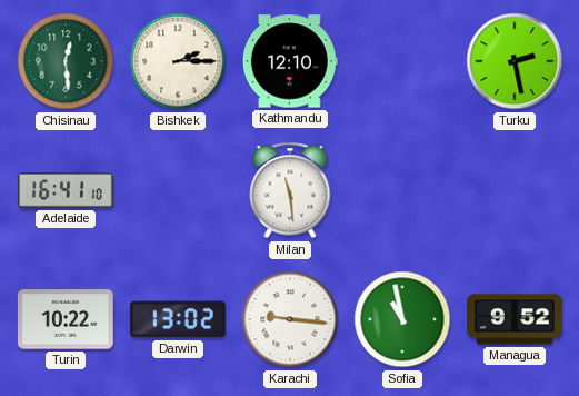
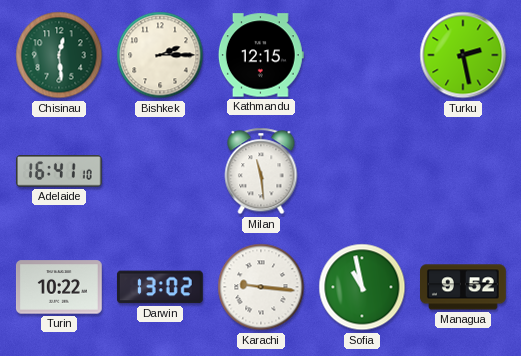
Kathmandu: 12:10 -> 12:15
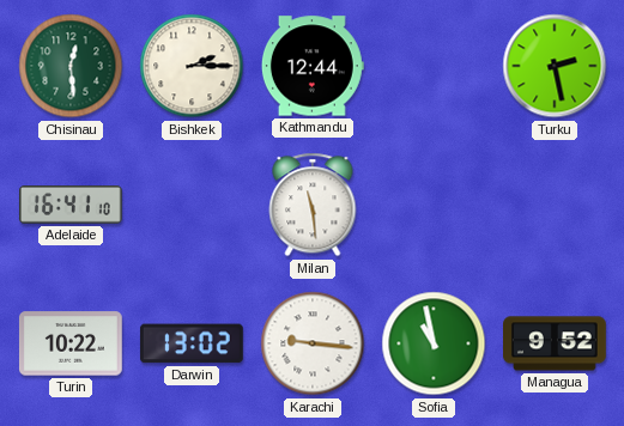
Kathmandu: 12:15 -> 12:44
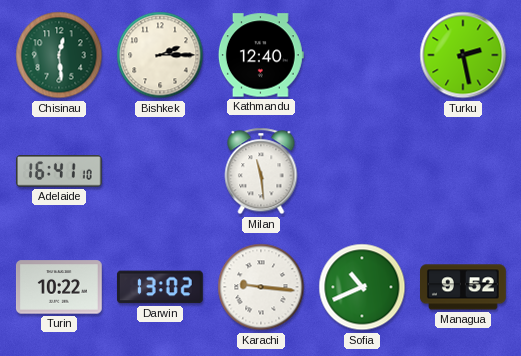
Kathmandu: 12:44 -> 12:40
Sofia: 10:58 -> 10:41
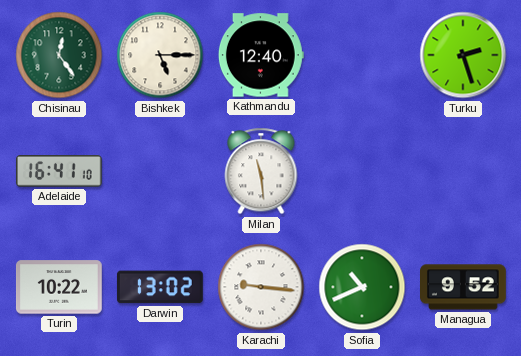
Chisinau: 12:29 -> 12:24
Bishkek: 2:15 -> 5:15
Turku: 2:28 -> 2:27
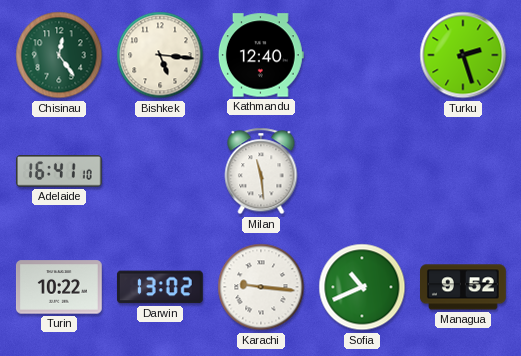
Bishkek: 5:15 -> 5:16
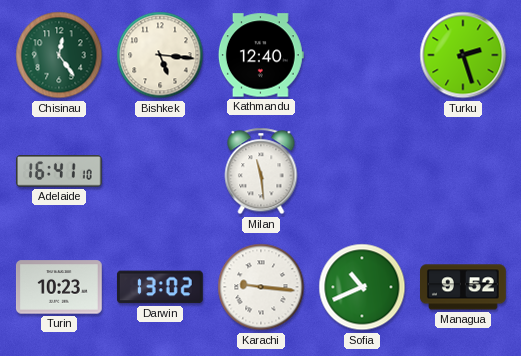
Turin: 10:22 -> 10:23
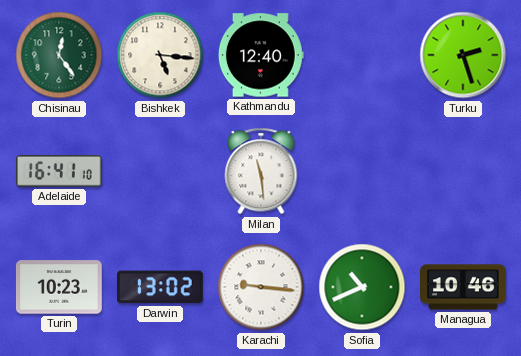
Managua: 9:52 -> 10:46
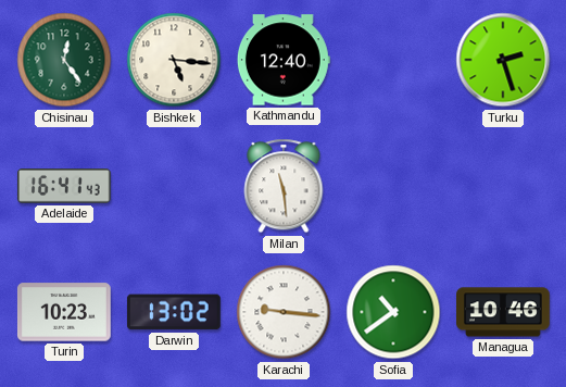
Adelaide: 16:41:10 -> 16:41:43
Sofia: 10:41 -> 10:39
